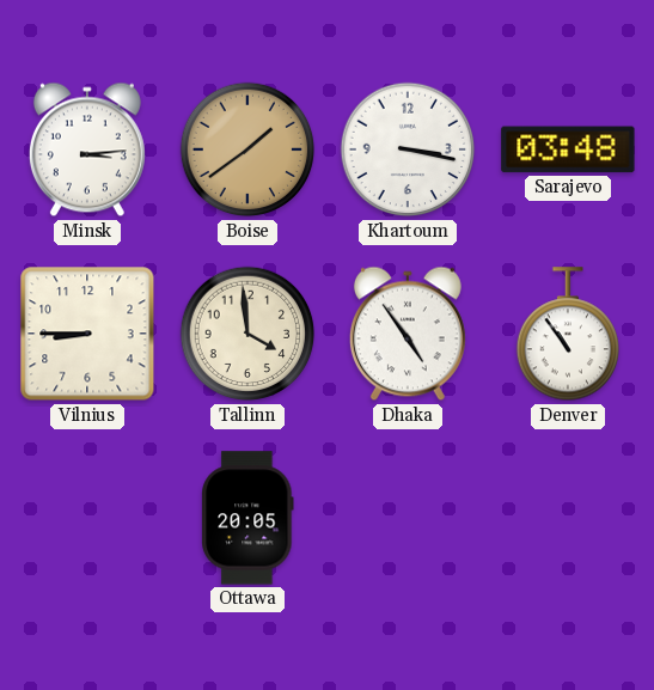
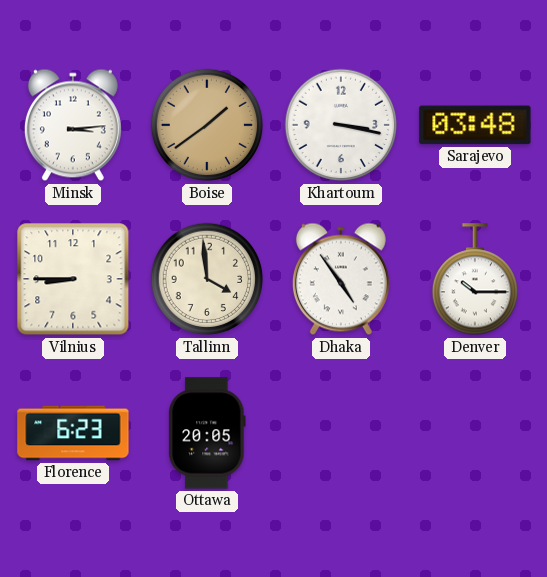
Denver: 10:54 -> 10:15
Florence: none -> 6:23
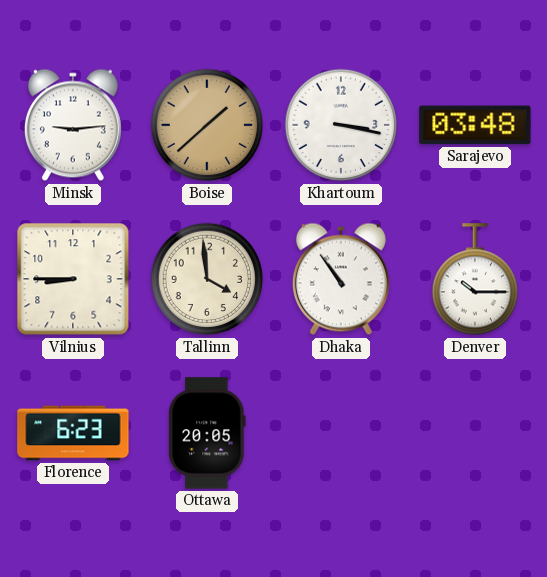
Minsk: 3:14 -> 9:14
Boise: 1:39 -> 1:38
Dhaka: 4:54 -> 10:54
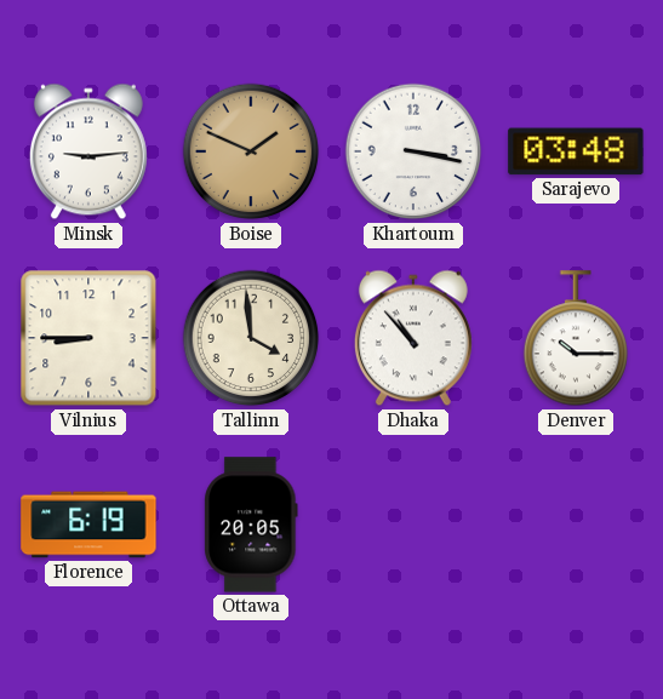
Boise: 1:38 -> 1:49
Dhaka: 10:54 -> 10:53
Florence: 6:23 -> 6:19
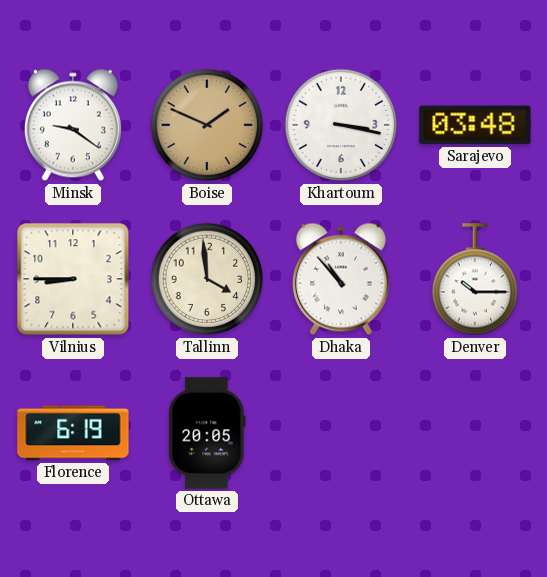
Minsk: 9:14 -> 9:21
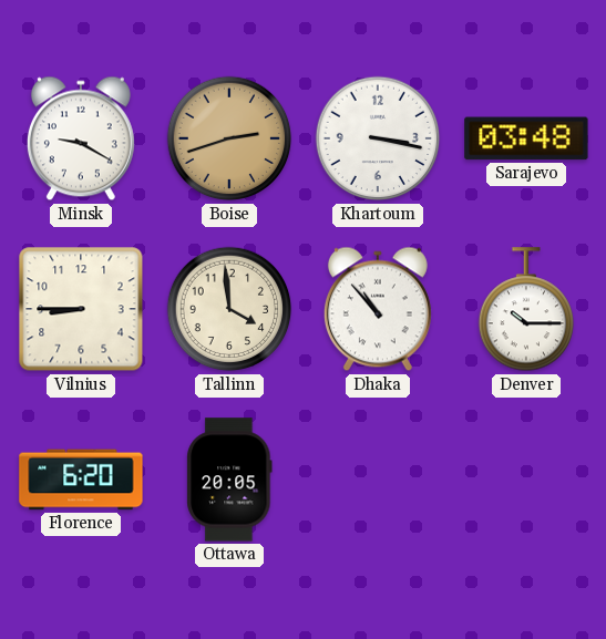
Minsk: 9:21 -> 9:20
Boise: 1:49 -> 2:42
Florence: 6:19 -> 6:20
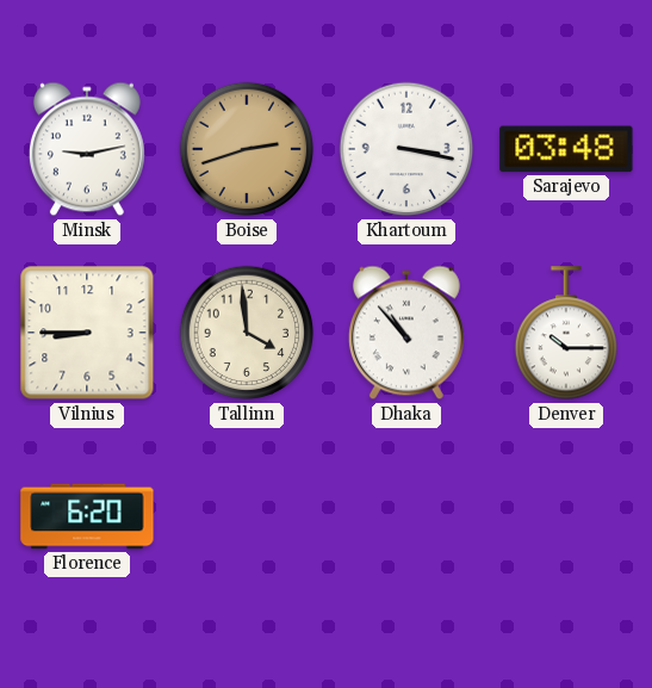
Minsk: 9:20 -> 9:13
Ottawa: 20:05 -> none
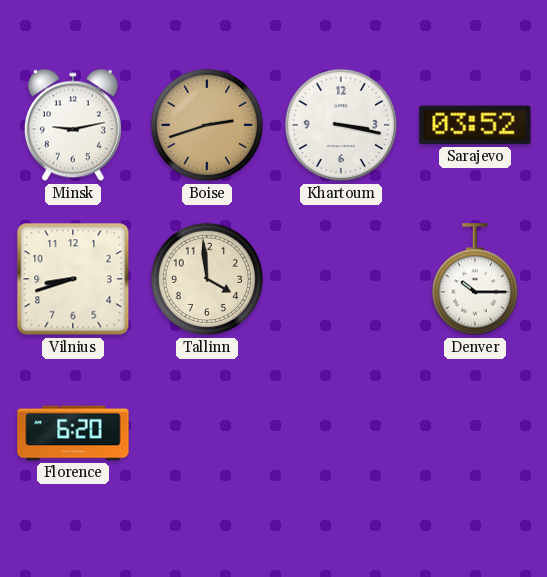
Sarajevo: 03:48 -> 03:52
Vilnius: 8:45 -> 8:42
Dhaka: 10:53 -> none
